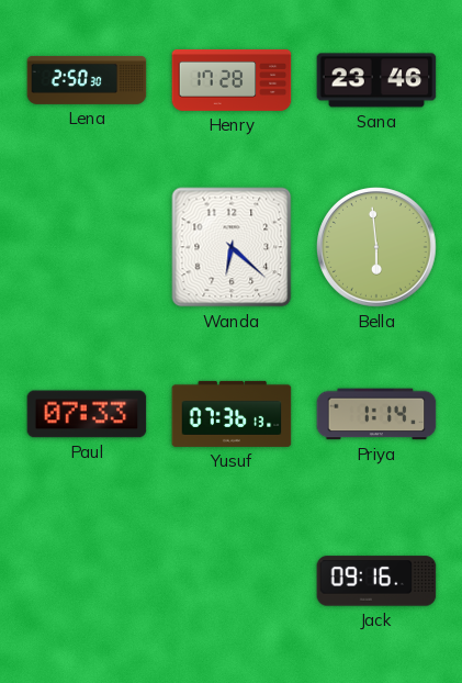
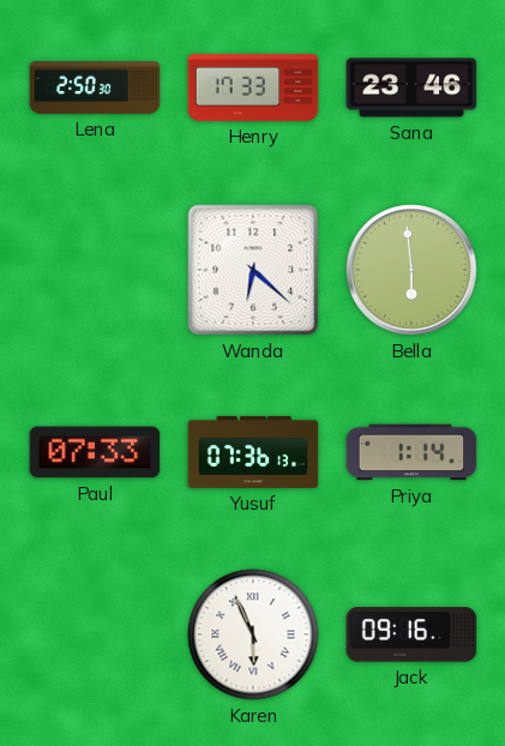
Henry: 17:28 -> 17:33
Karen: none -> 5:56
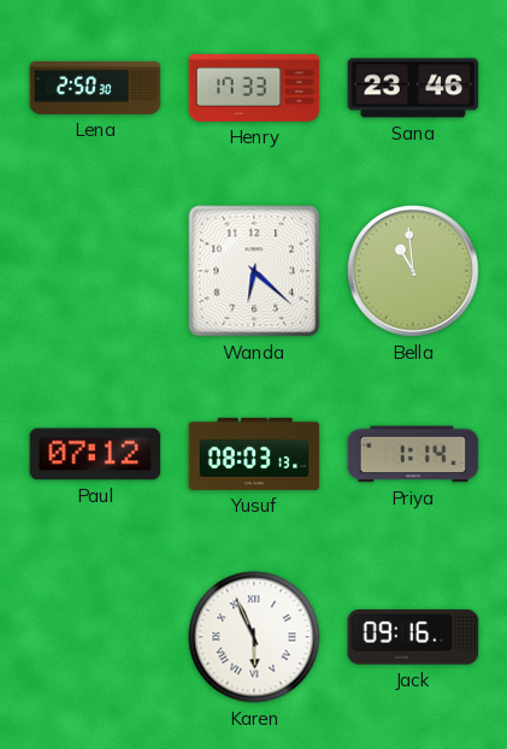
Bella: 5:59 -> 10:59
Paul: 07:33 -> 07:12
Yusuf: 07:36 -> 08:03
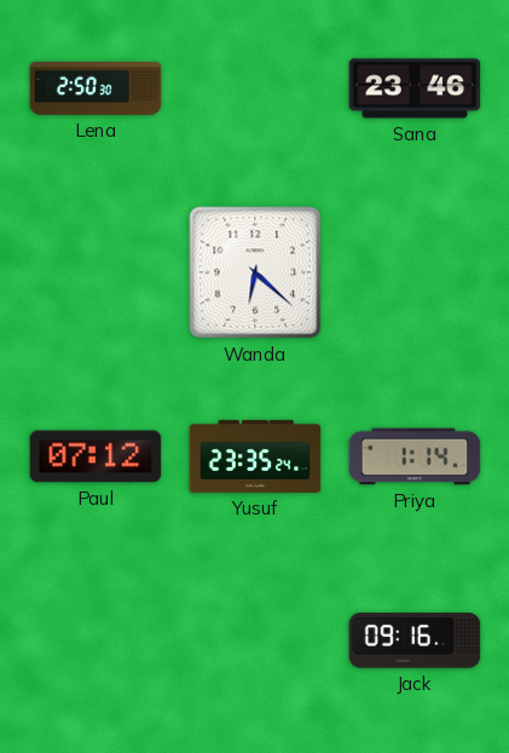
Henry: 17:33 -> none
Bella: 10:59 -> none
Yusuf: 08:03 -> 23:35
Karen: 5:56 -> none
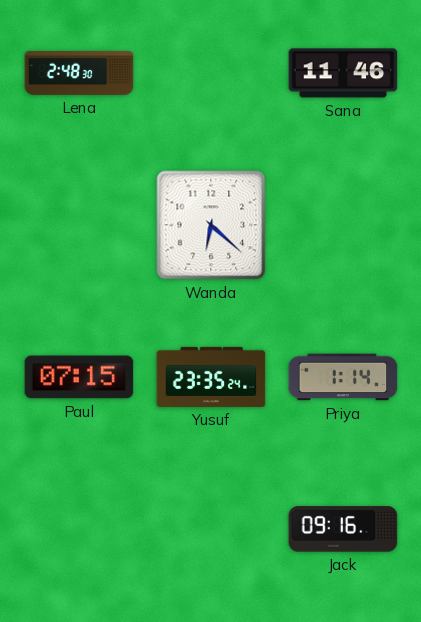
Lena: 2:50 -> 2:48
Sana: 23:46 -> 11:46
Paul: 07:12 -> 07:15
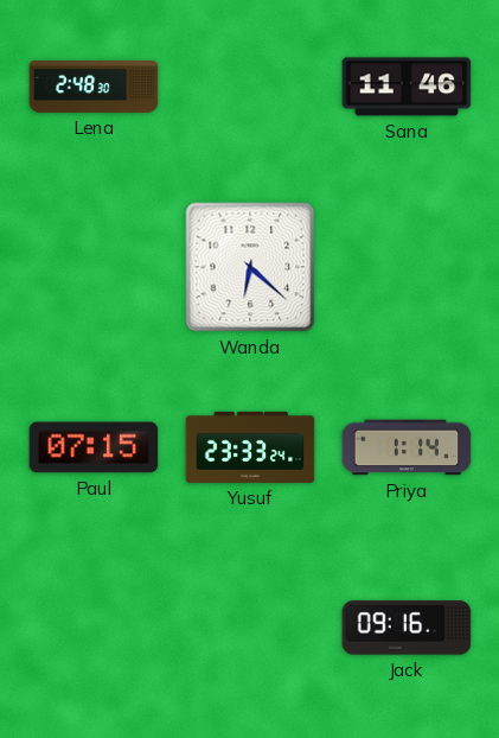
Yusuf: 23:35 -> 23:33
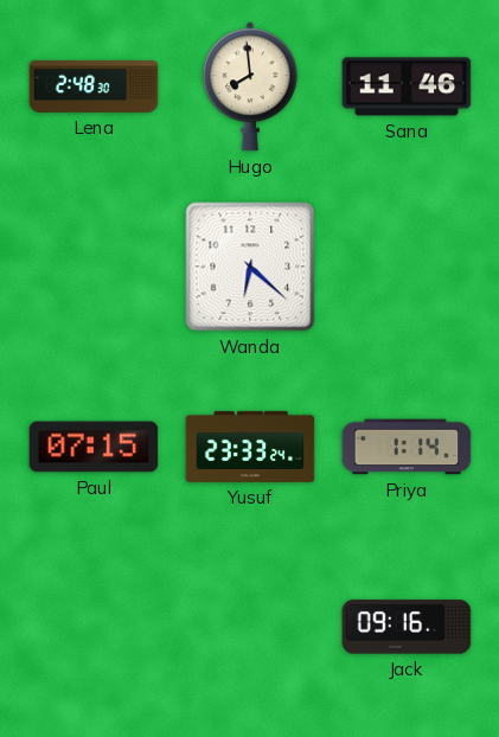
Hugo: none -> 7:59
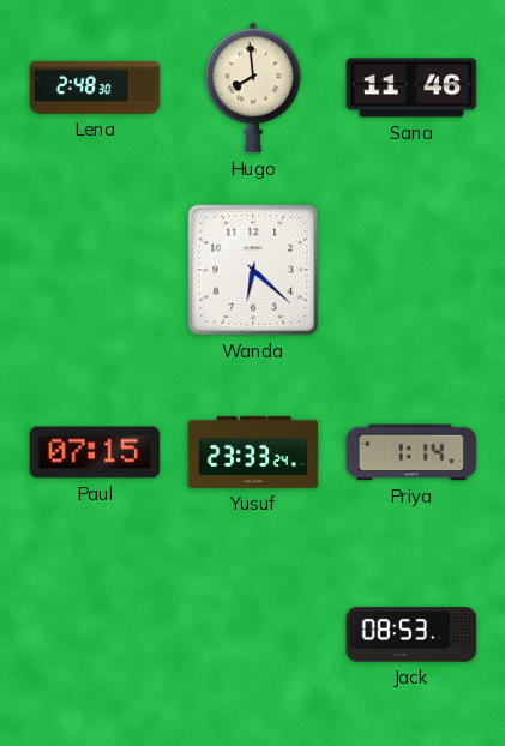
Jack: 09:16 -> 08:53
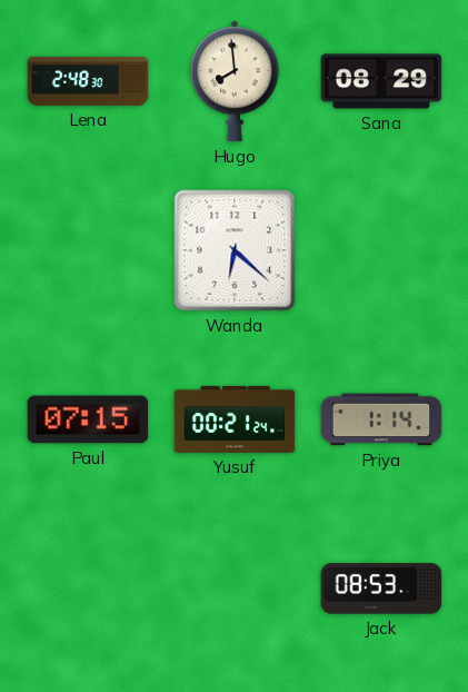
Sana: 11:46 -> 08:29
Yusuf: 23:33 -> 00:21
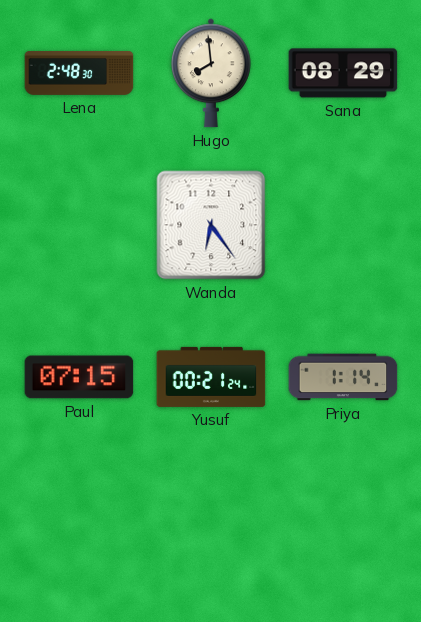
Wanda: 6:22 -> 6:24
Jack: 08:53 -> none
